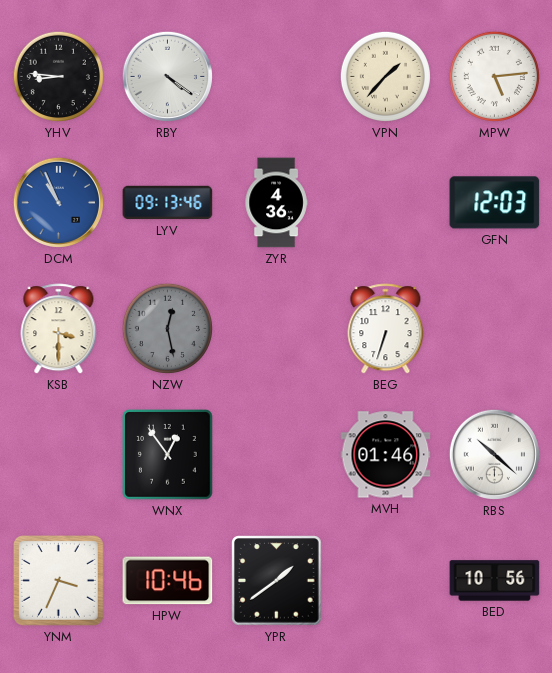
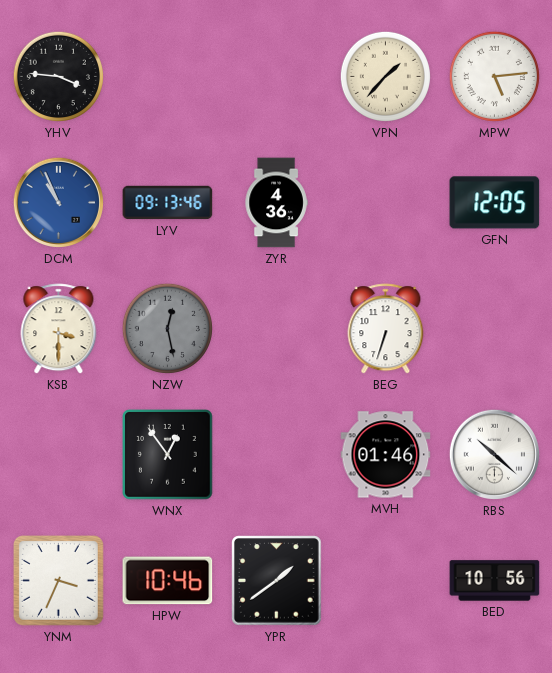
YHV: 8:46 -> 3:46
RBY: 4:21 -> none
GFN: 12:03 -> 12:05
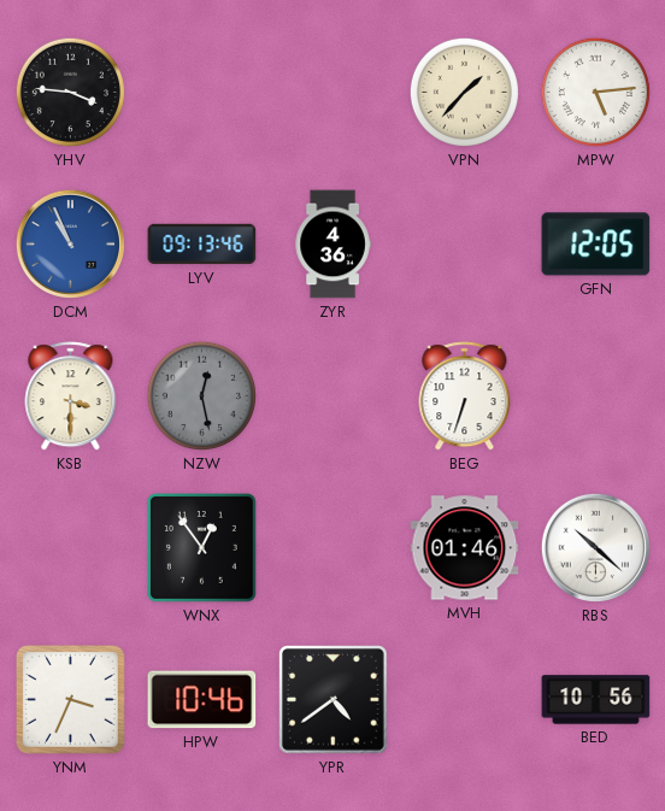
YPR: 1:39 -> 4:39
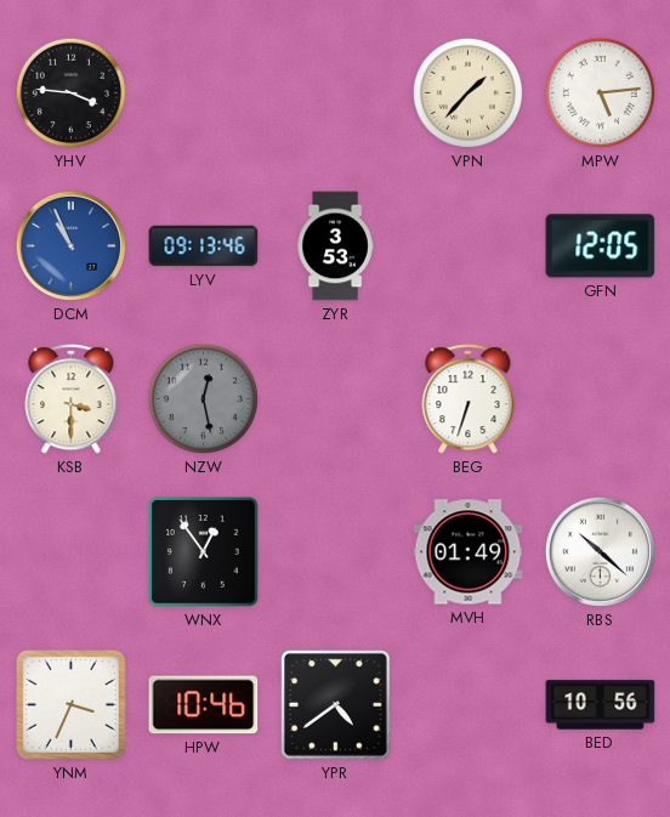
ZYR: 4:36 -> 3:53
MVH: 01:46 -> 01:49
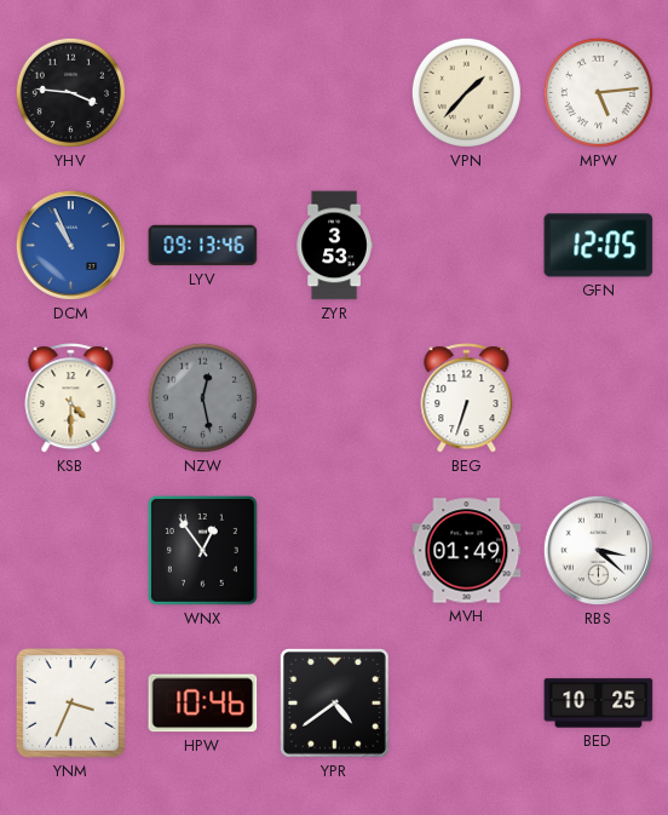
KSB: 3:30 -> 4:30
RBS: 10:22 -> 3:22
BED: 10:56 -> 10:25
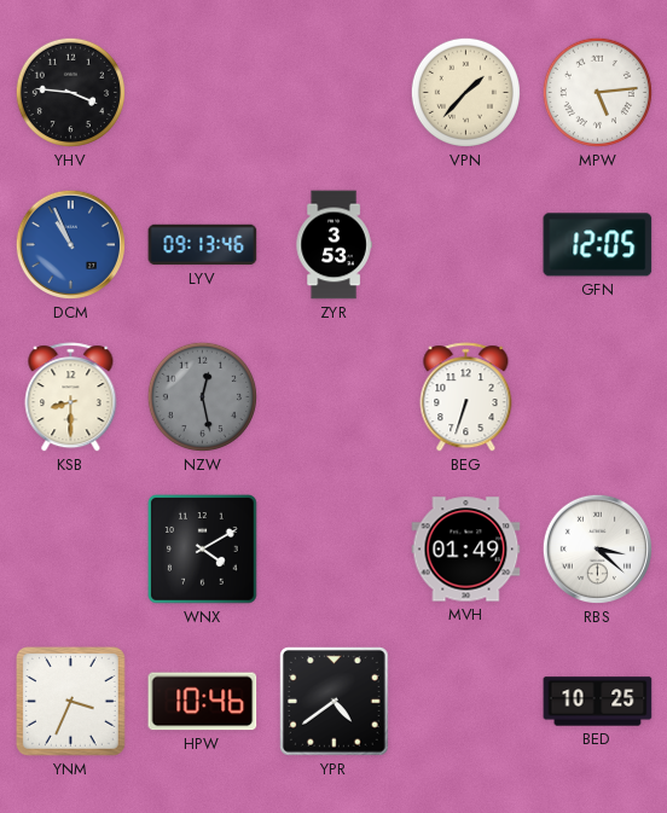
KSB: 4:30 -> 8:30
WNX: 12:54 -> 4:10
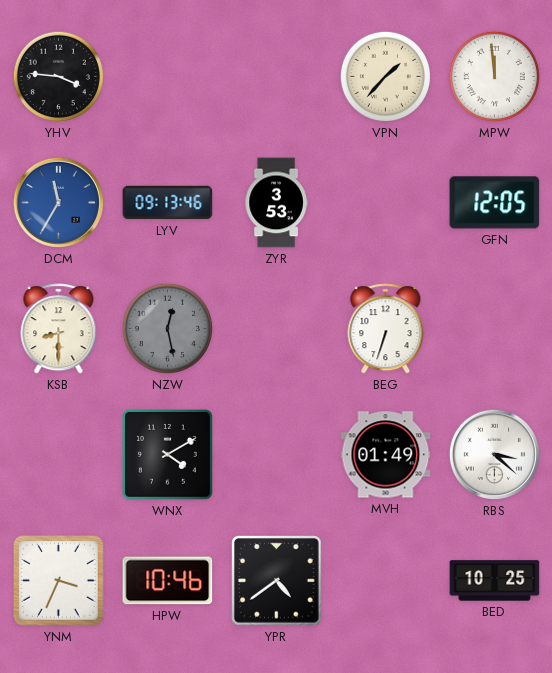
MPW: 5:14 -> 11:59
DCM: 10:56 -> 11:35
